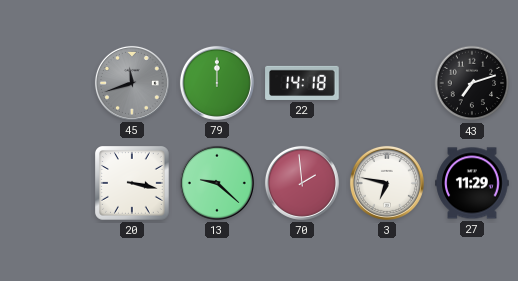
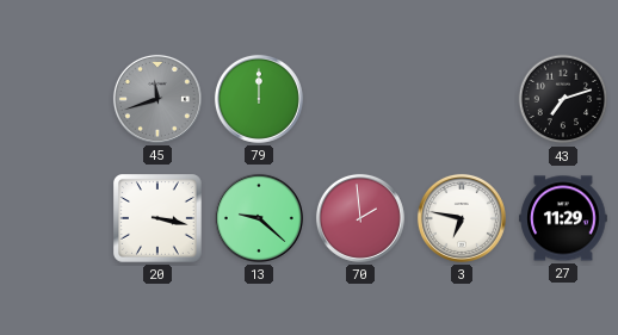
22: 14:18 -> none
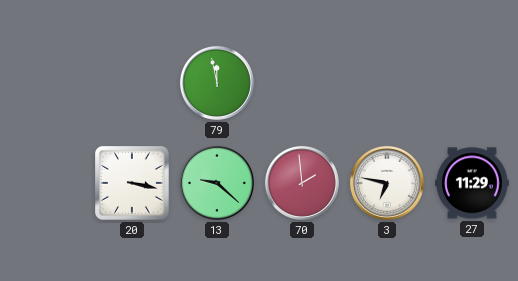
45: 11:42 -> none
79: 12:00 -> 11:58
43: 7:12 -> none
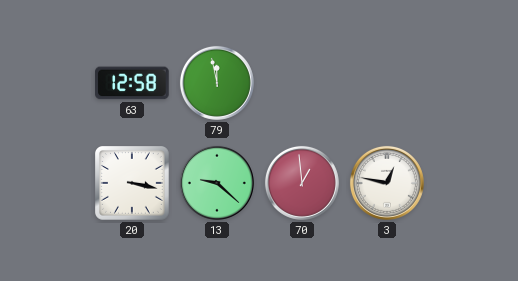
63: none -> 12:58
70: 1:59 -> 12:59
3: 6:47 -> 12:47
27: 11:29 -> none
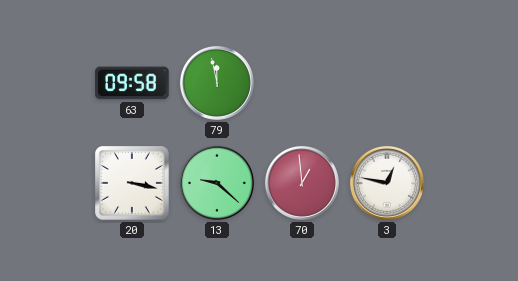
63: 12:58 -> 09:58
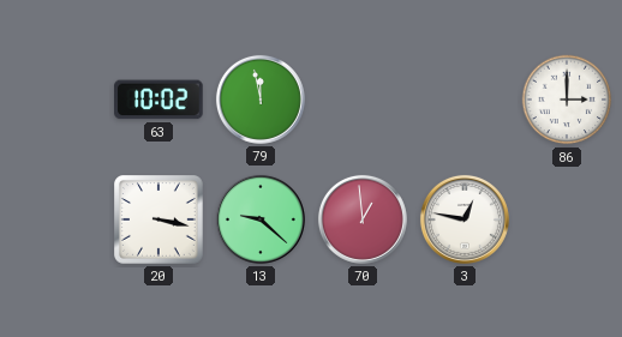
63: 09:58 -> 10:02
86: none -> 3:00
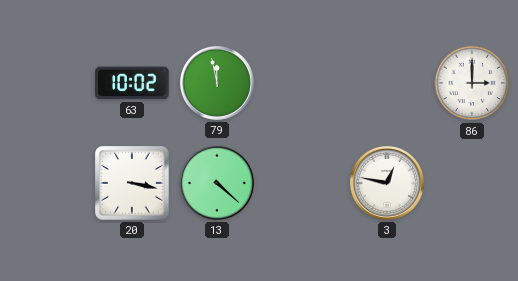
13: 9:22 -> 4:22
70: 12:59 -> none
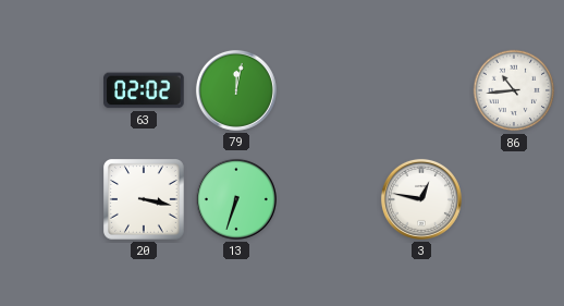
63: 10:02 -> 02:02
79: 11:58 -> 12:02
86: 3:00 -> 10:44
13: 4:22 -> 6:33
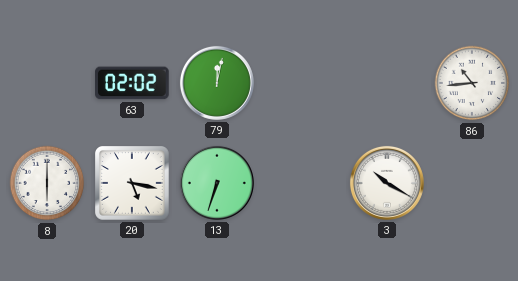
8: none -> 6:00
20: 3:17 -> 5:17
3: 12:47 -> 10:20
